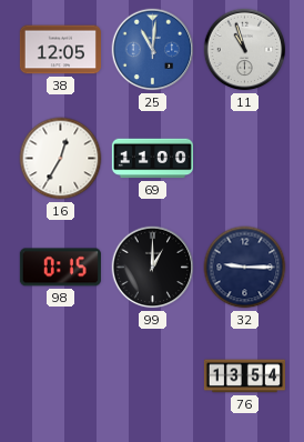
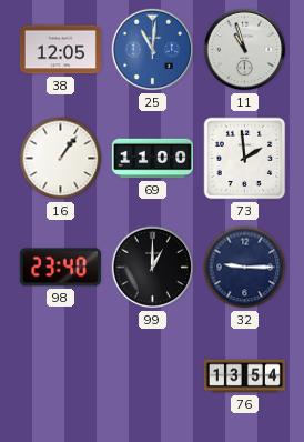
16: 12:35 -> 1:06
73: none -> 1:59
98: 0:15 -> 23:40
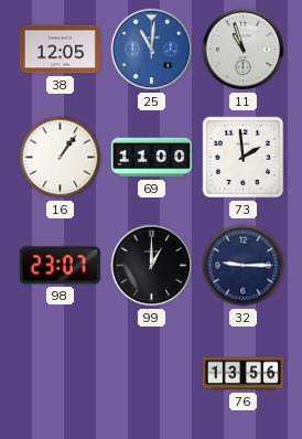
98: 23:40 -> 23:07
76: 13:54 -> 13:56
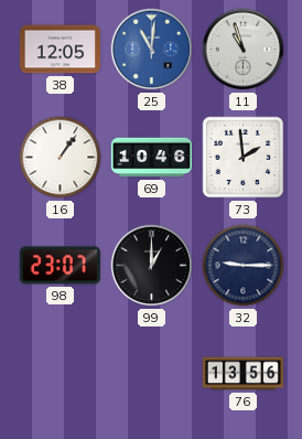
69: 11:00 -> 10:46
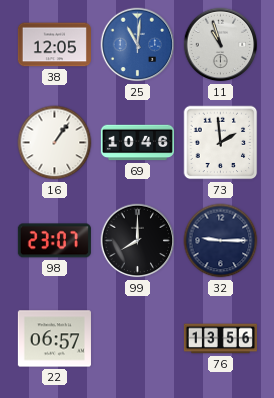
99: 1:00 -> 8:00
22: none -> 06:57
